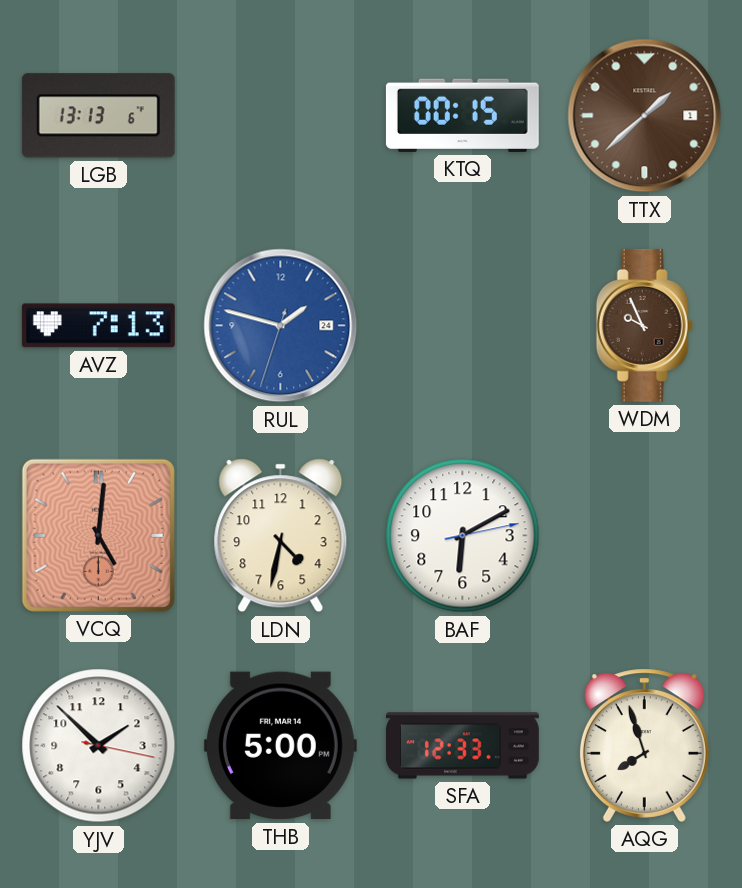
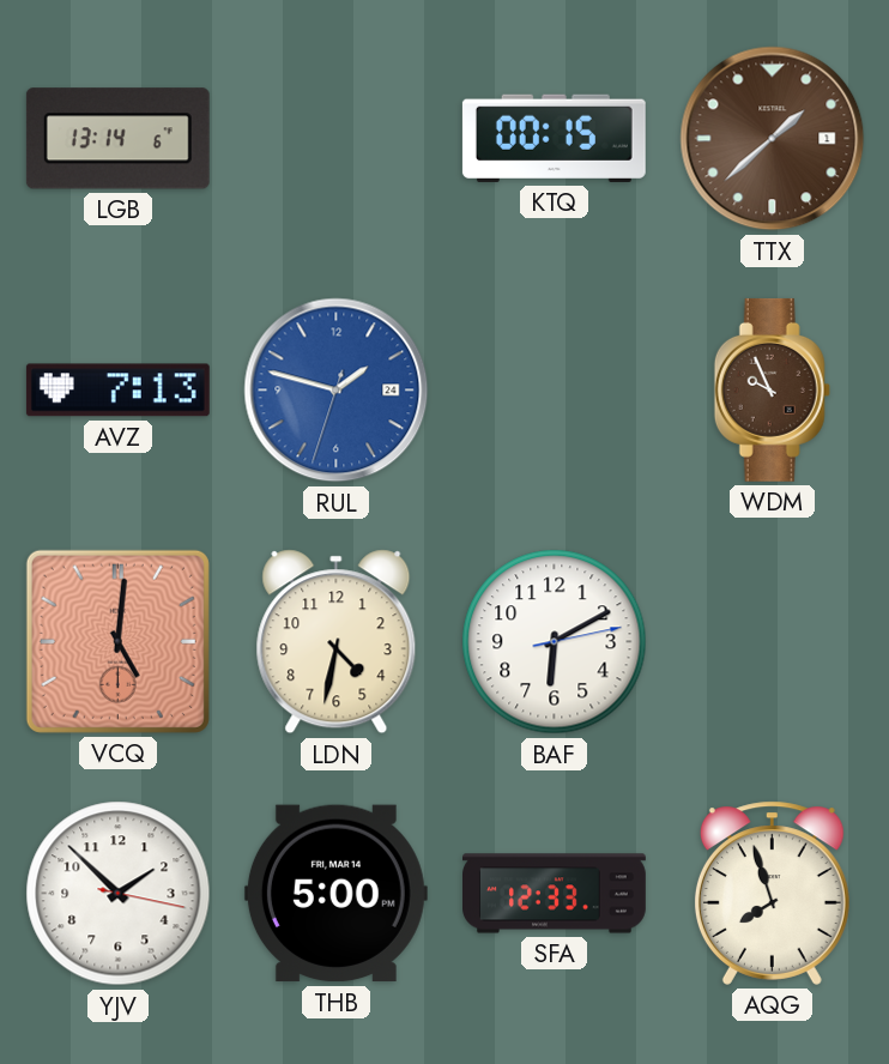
LGB: 13:13 -> 13:14
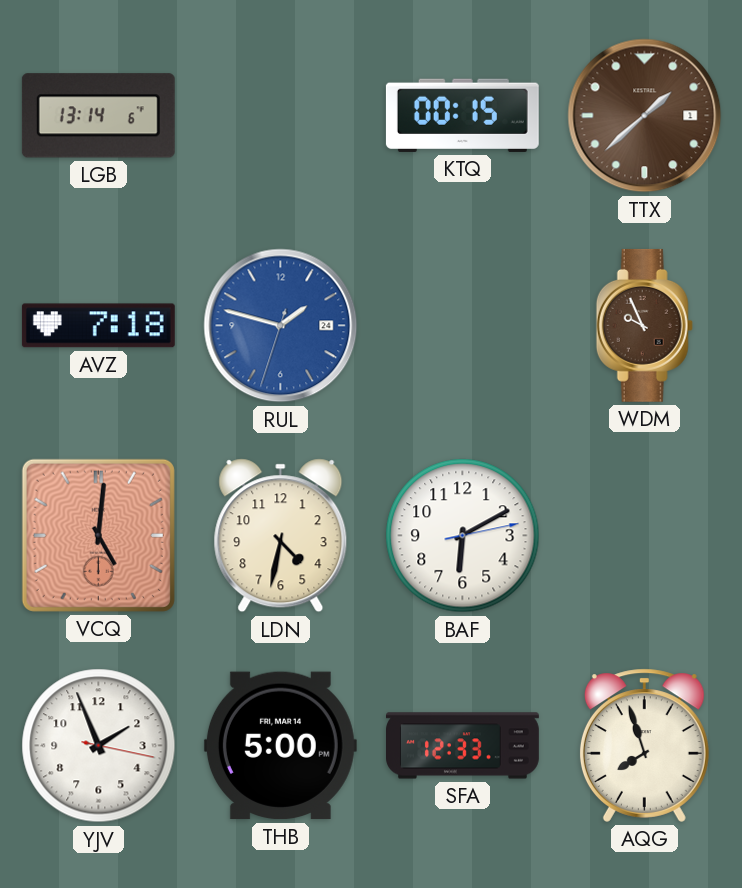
AVZ: 7:13 -> 7:18
YJV: 1:52 -> 1:56
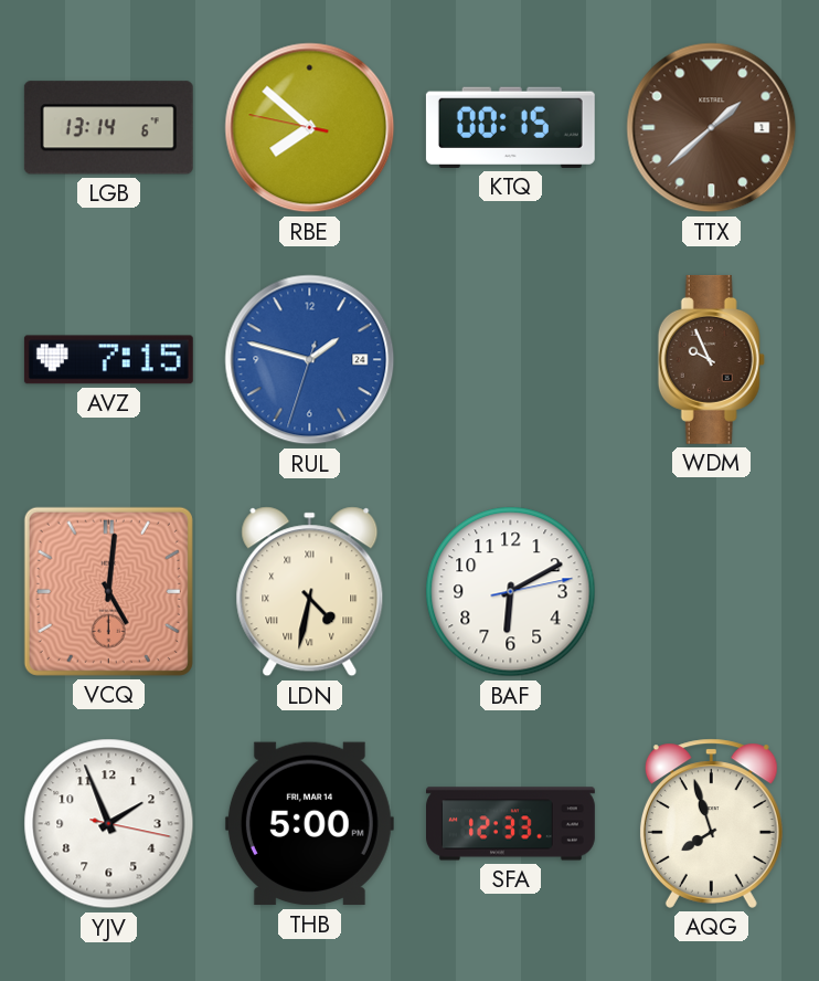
RBE: none -> 7:51
AVZ: 7:18 -> 7:15
LDN numerals: Arabic -> Roman
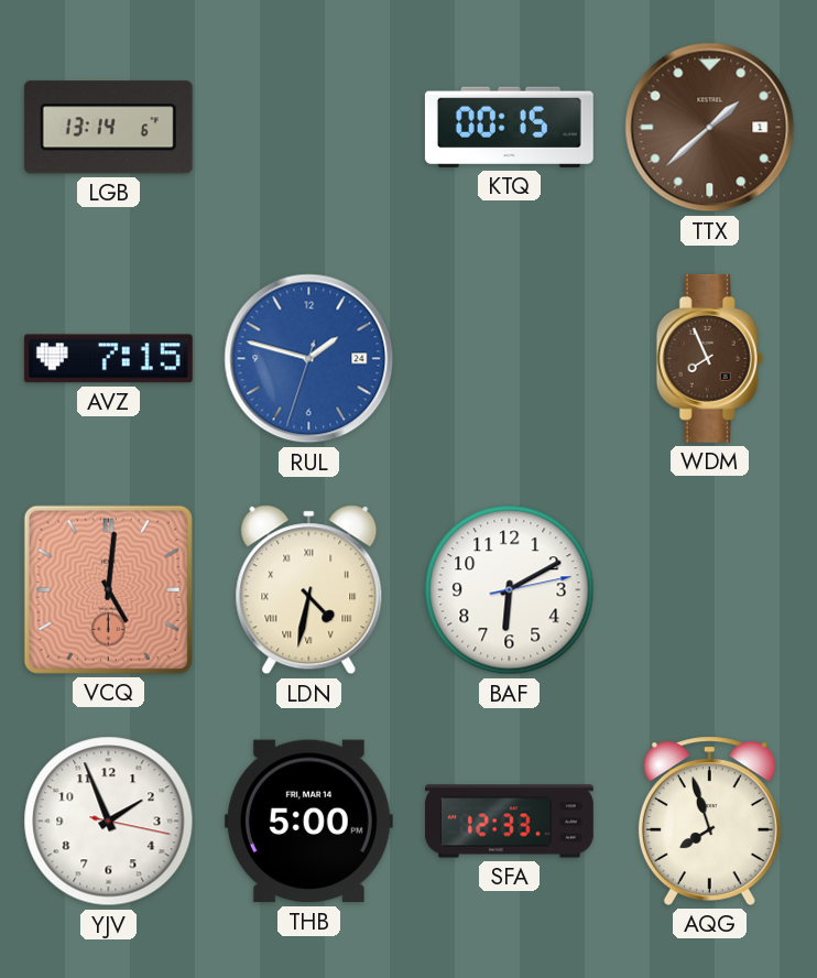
RBE: 7:51 -> none
WDM: 9:56 -> 7:56
